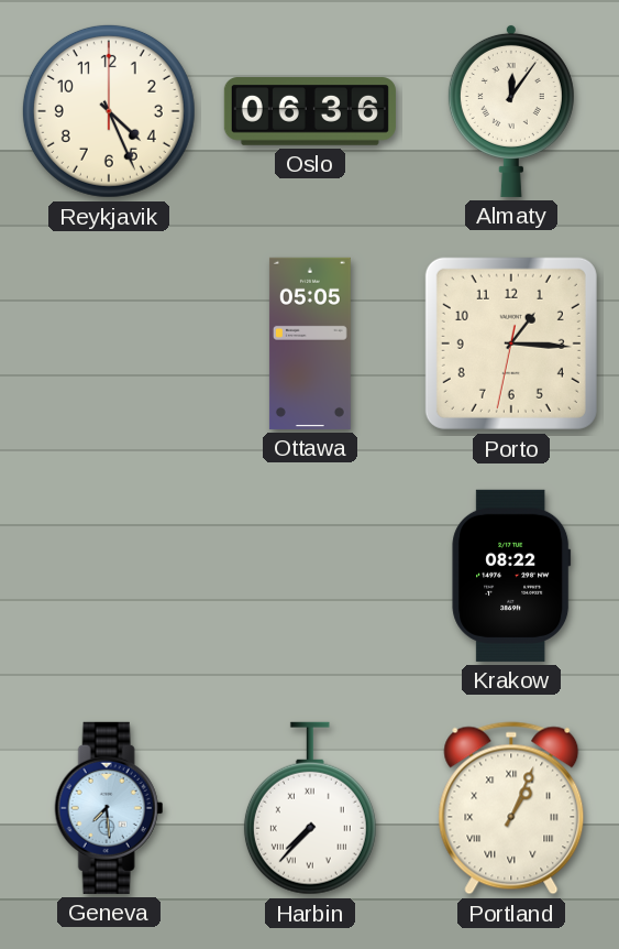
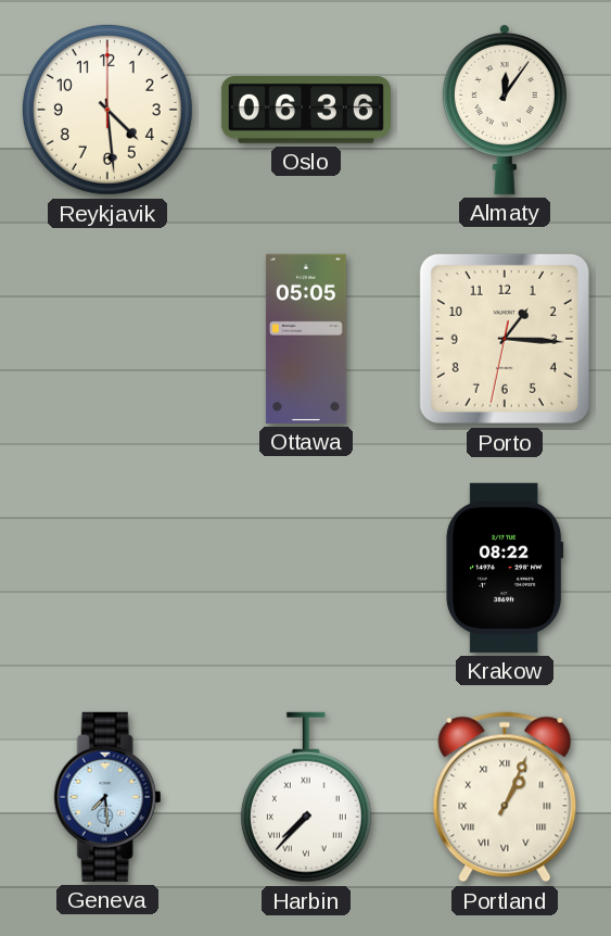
Reykjavik: 4:26 -> 4:29
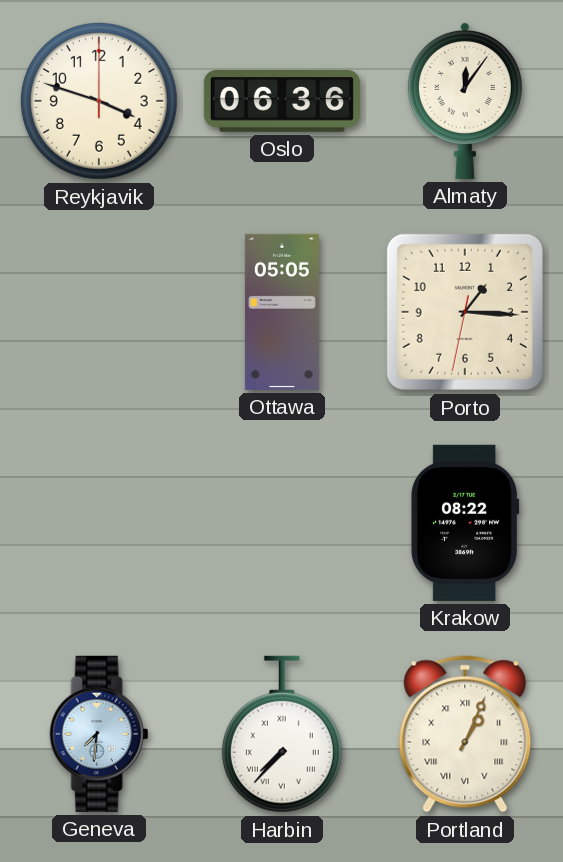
Reykjavik: 4:29 -> 3:48
Geneva: 7:29 -> 7:31
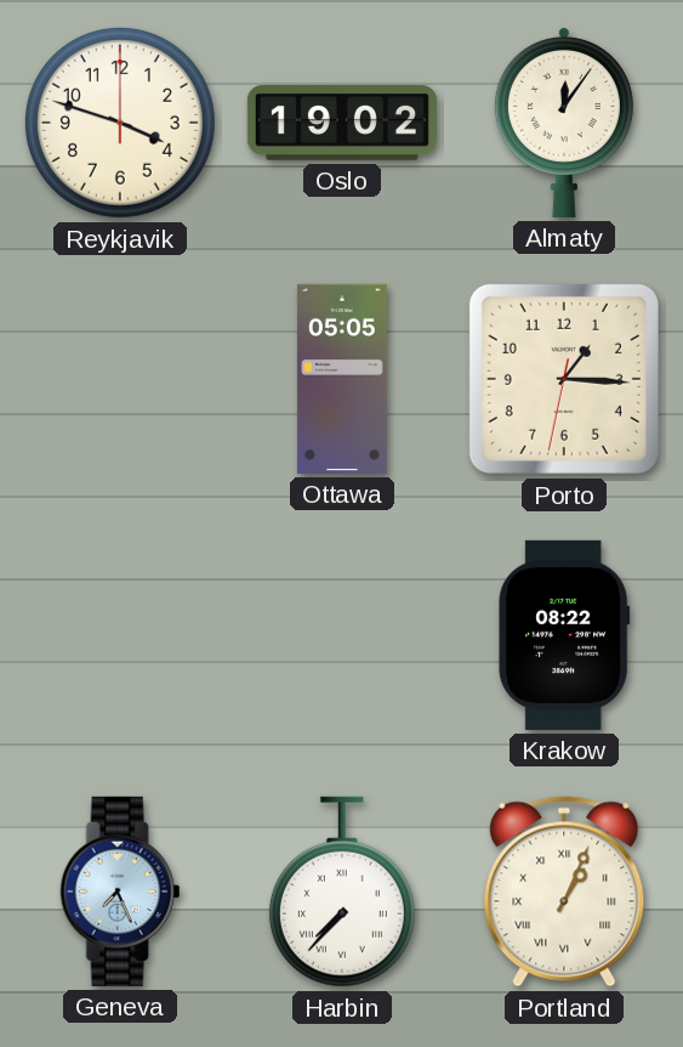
Oslo: 06:36 -> 19:02
Geneva: 7:31 -> 7:26
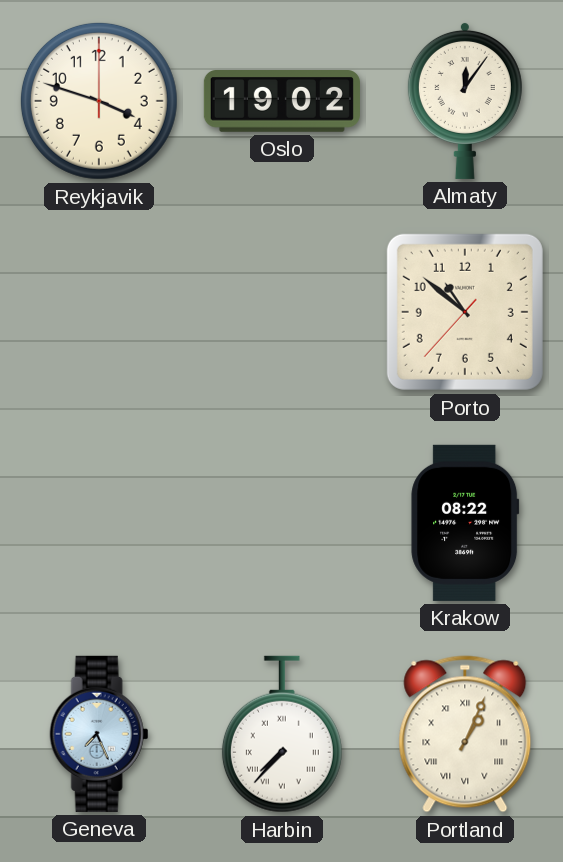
Ottawa: 05:05 -> none
Porto: 1:15 -> 10:51
